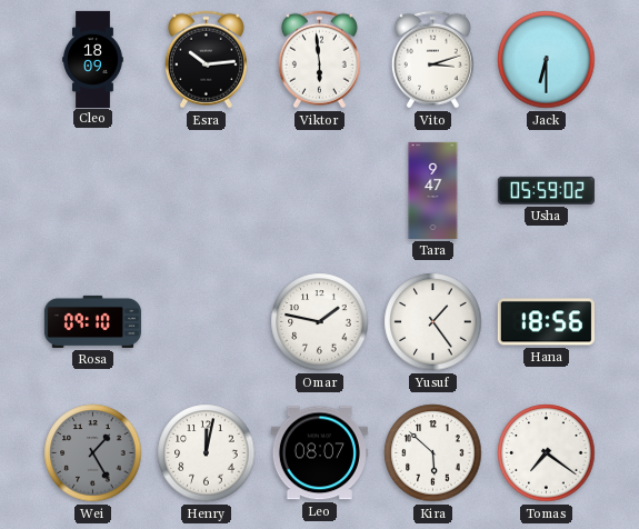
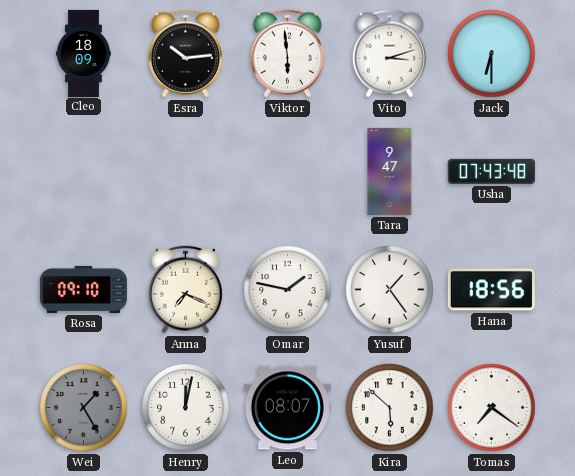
Usha: 05:59 -> 07:43
Anna: none -> 7:19
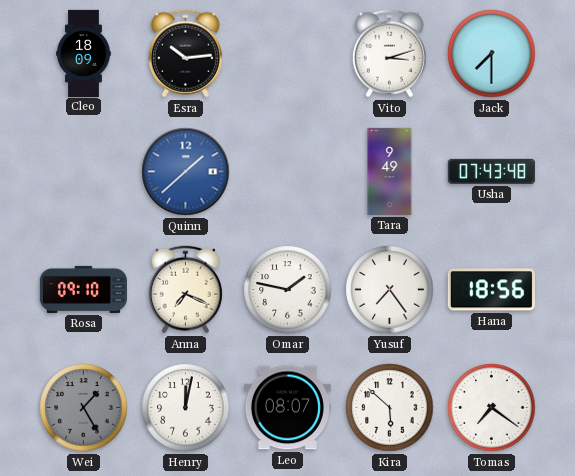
Viktor: 5:59 -> none
Jack: 6:30 -> 7:30
Quinn: none -> 1:38
Tara: 9:47 -> 9:49
Yusuf: 1:24 -> 7:24
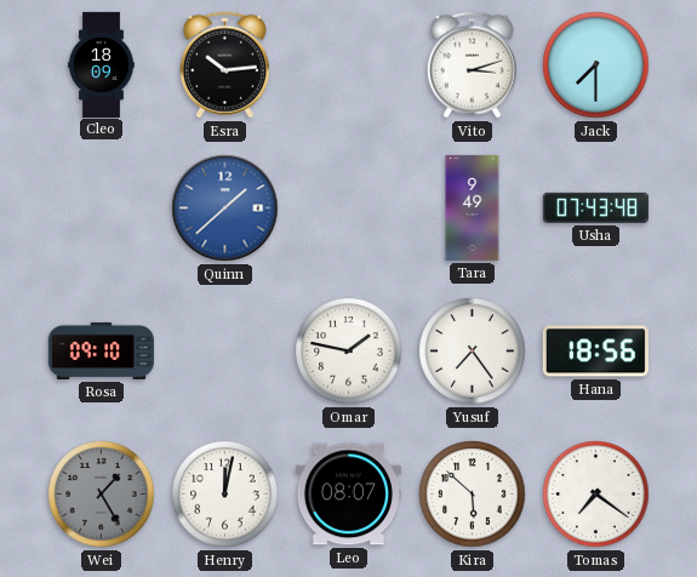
Anna: 7:19 -> none
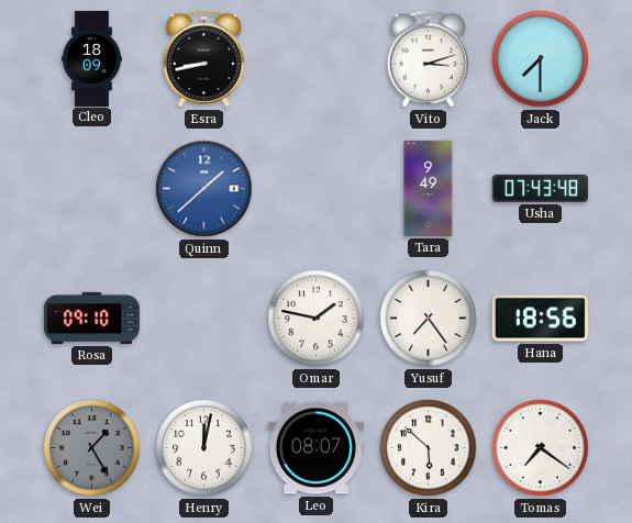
Esra: 10:14 -> 8:43
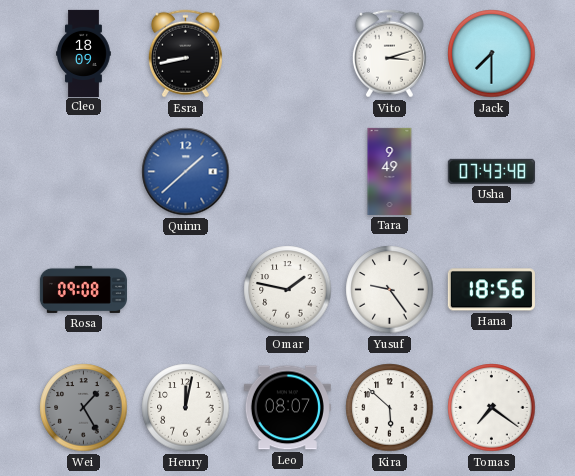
Rosa: 09:10 -> 09:08
Yusuf: 7:24 -> 9:24
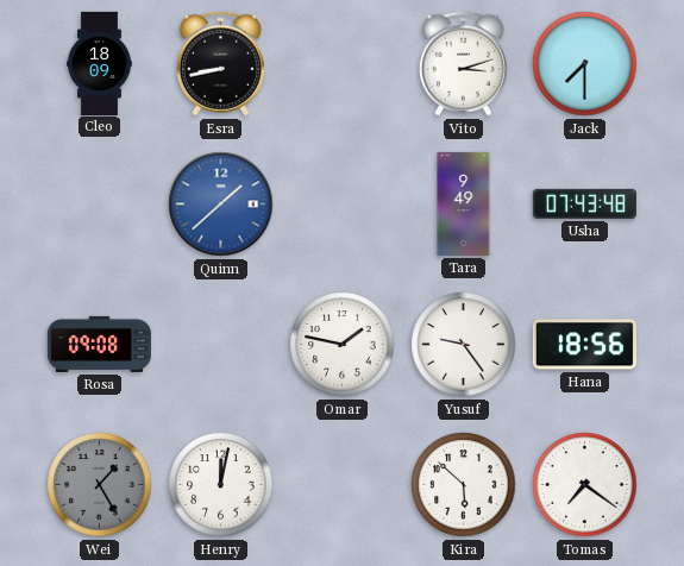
Leo: 08:07 -> none
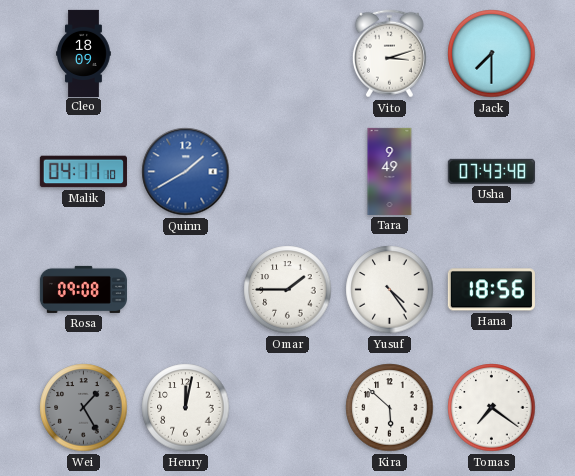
Esra: 8:43 -> none
Malik: none -> 04:11
Quinn: 1:38 -> 1:40
Omar: 1:47 -> 1:45
Yusuf: 9:24 -> 4:24
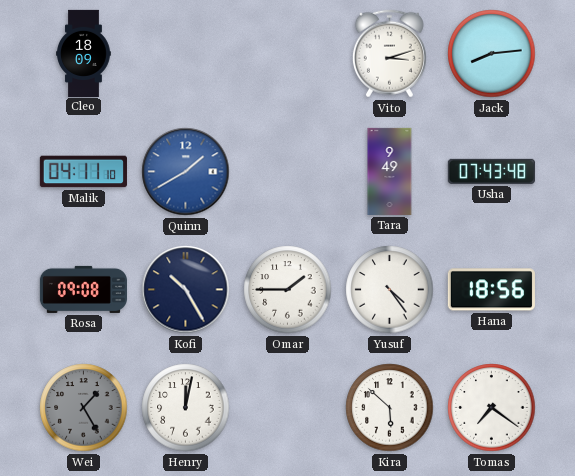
Jack: 7:30 -> 8:14
Kofi: none -> 10:25
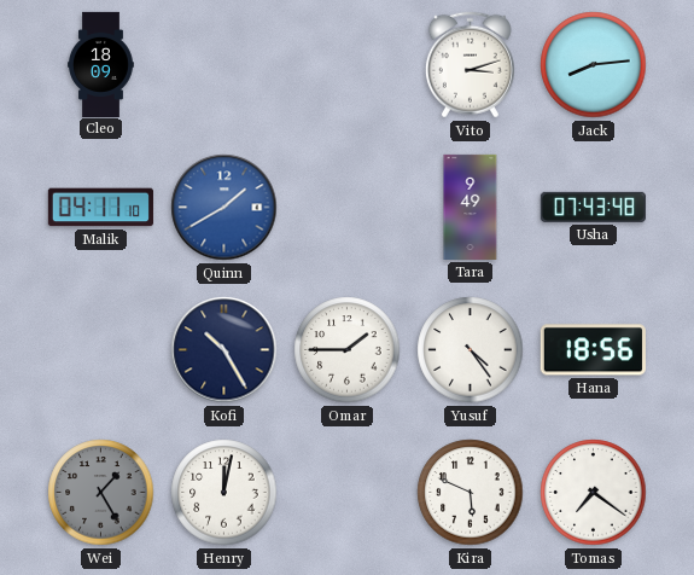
Rosa: 09:08 -> none
Kira: 5:52 -> 5:49
